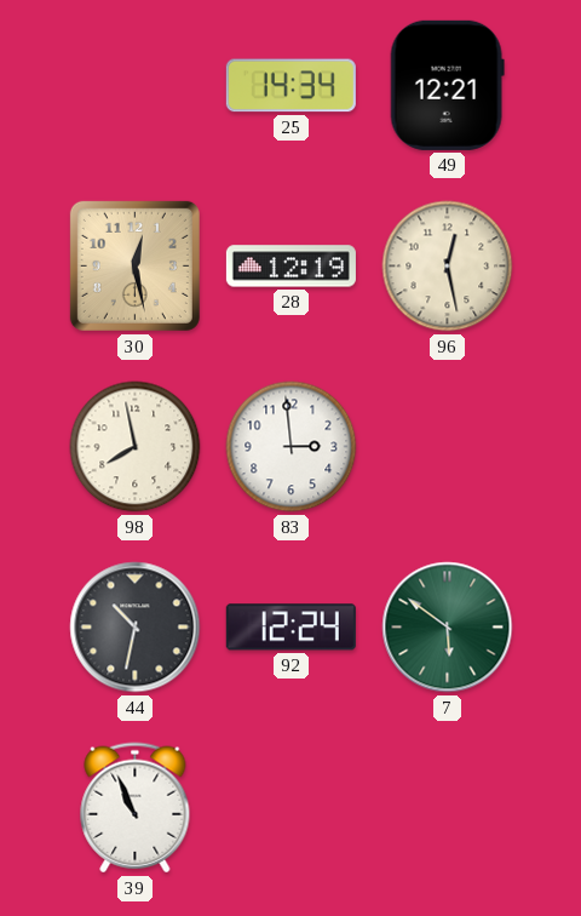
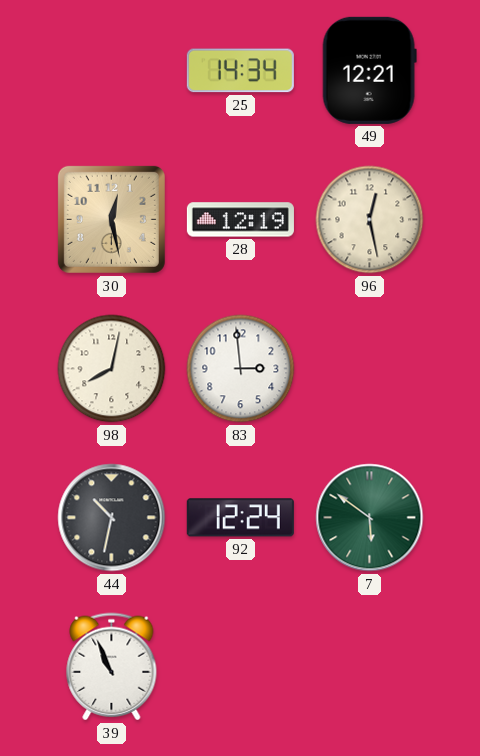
98: 7:58 -> 8:02
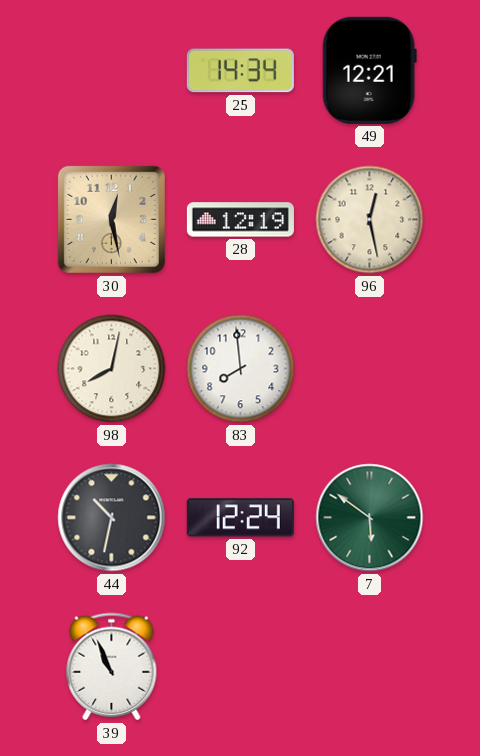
83: 2:59 -> 7:59
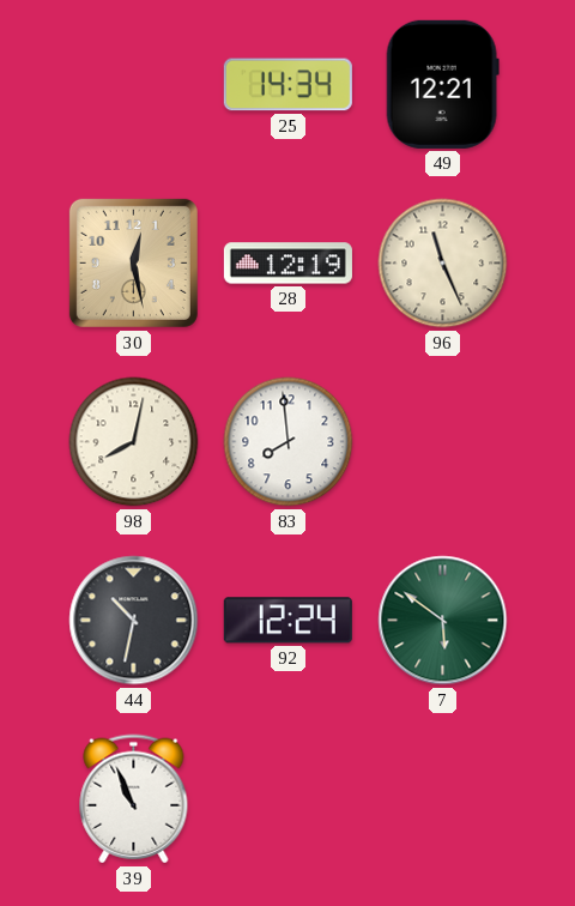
96: 12:28 -> 11:26
